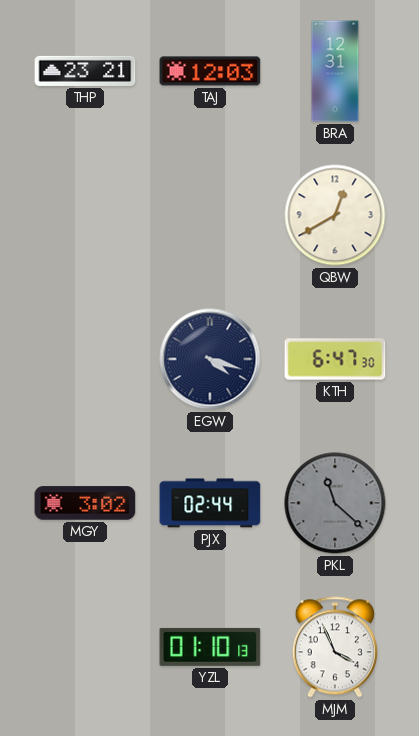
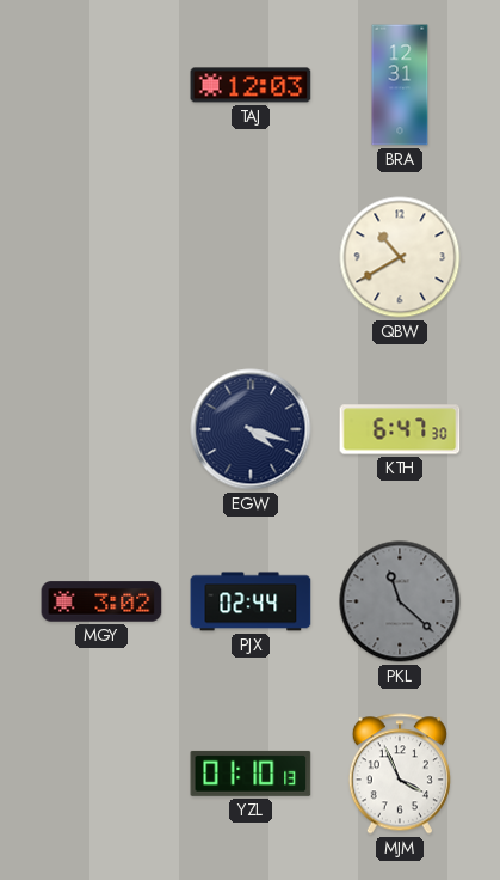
THP: 23:21 -> none
QBW: 12:40 -> 10:40
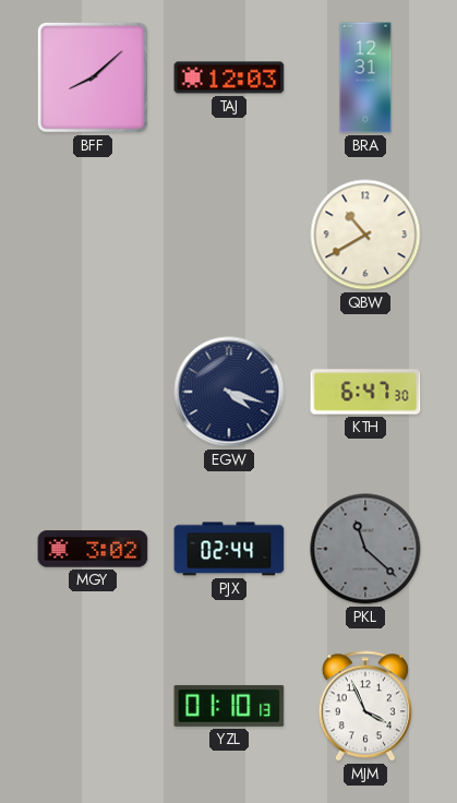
BFF: none -> 8:08
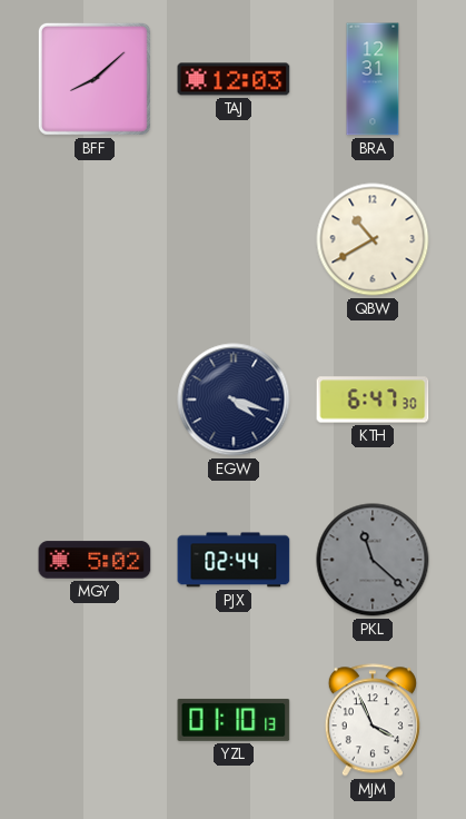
MGY: 3:02 -> 5:02
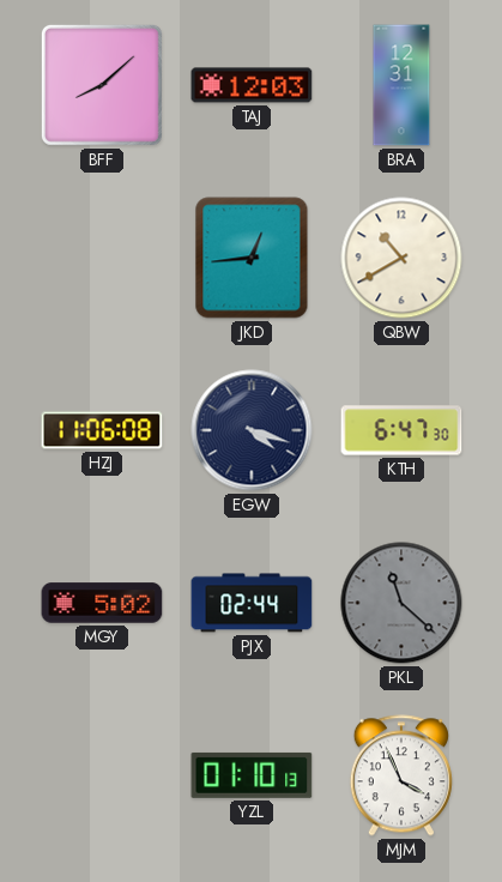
JKD: none -> 12:44
HZJ: none -> 11:06
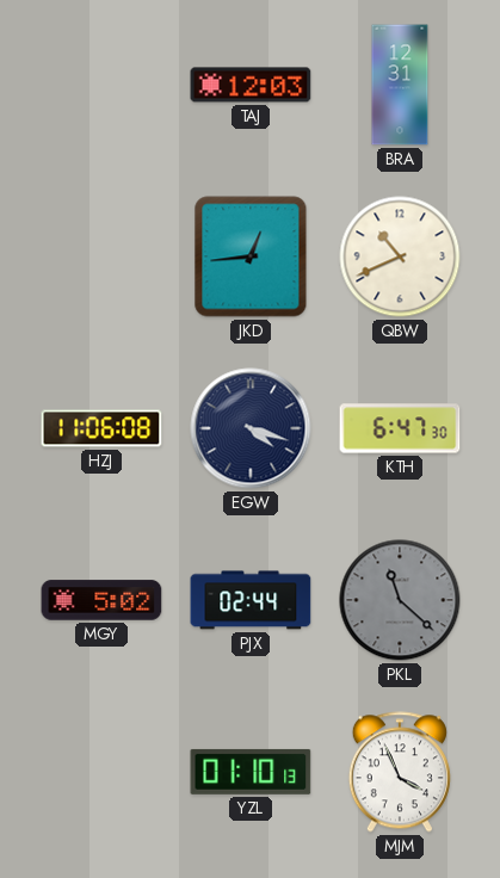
BFF: 8:08 -> none
QBW: 10:40 -> 10:41
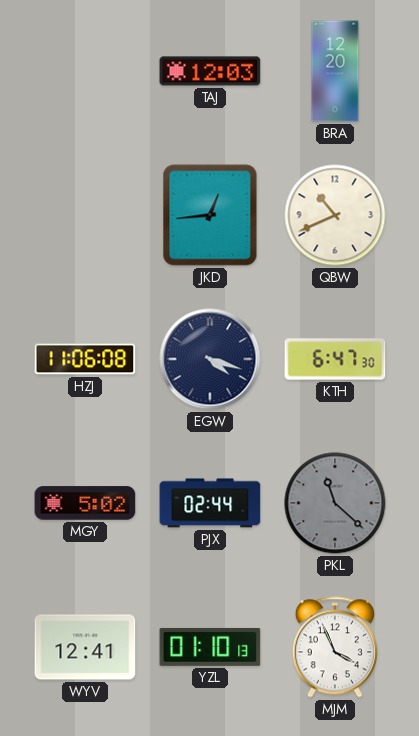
BRA: 12:31 -> 12:20
WYV: none -> 12:41
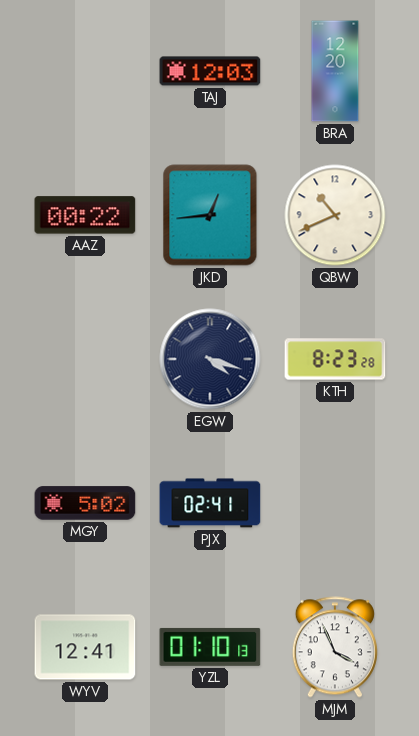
AAZ: none -> 00:22
HZJ: 11:06 -> none
KTH: 6:47 -> 8:23
PJX: 02:44 -> 02:41
PKL: 11:22 -> none
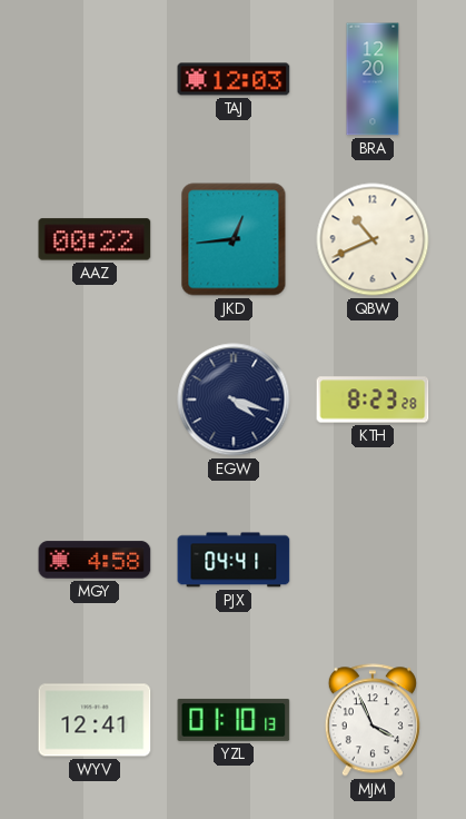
MGY: 5:02 -> 4:58
PJX: 02:41 -> 04:41
